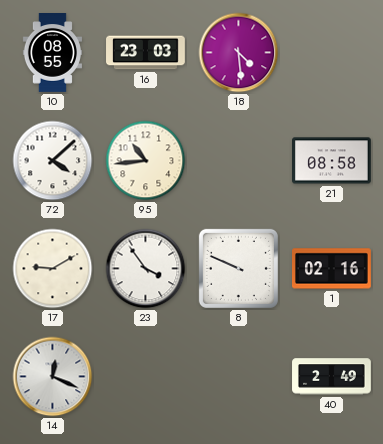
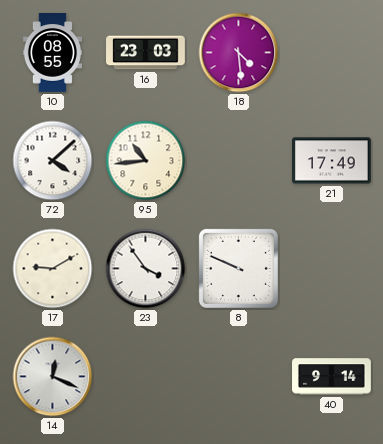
21: 08:58 -> 17:49
1: 02:16 -> none
40: 2:49 -> 9:14
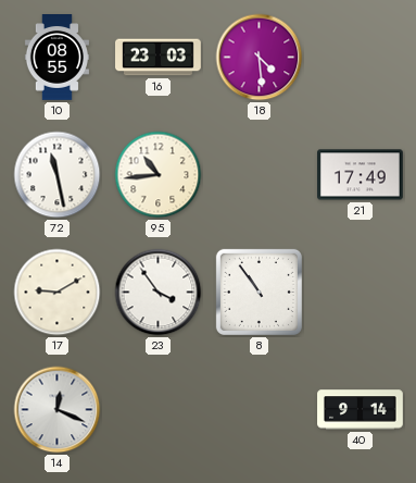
72: 4:08 -> 11:28
8: 9:49 -> 10:54
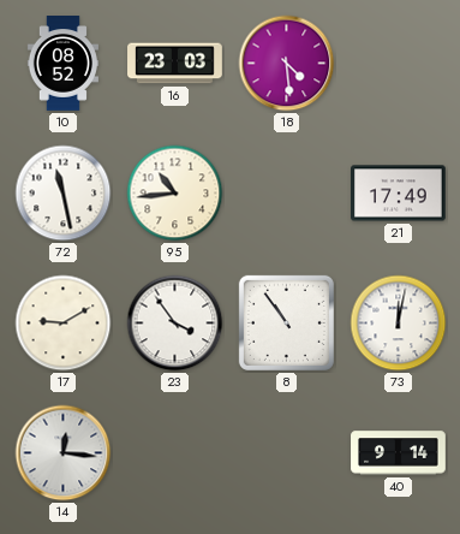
10: 08:55 -> 08:52
73: none -> 12:02
14: 12:19 -> 12:16
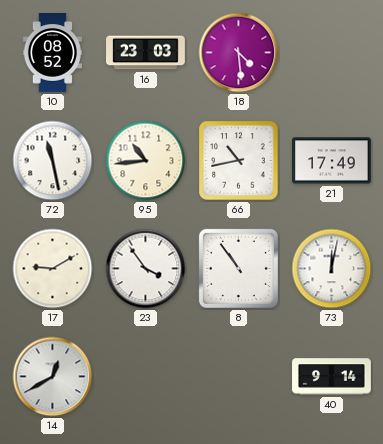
66: none -> 10:43
14: 12:16 -> 12:40
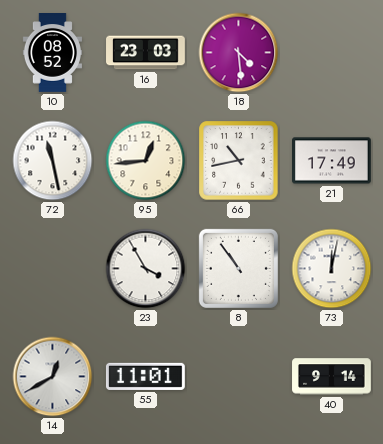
95: 10:44 -> 12:44
17: 9:10 -> none
23: 3:54 -> 3:55
55: none -> 11:01
